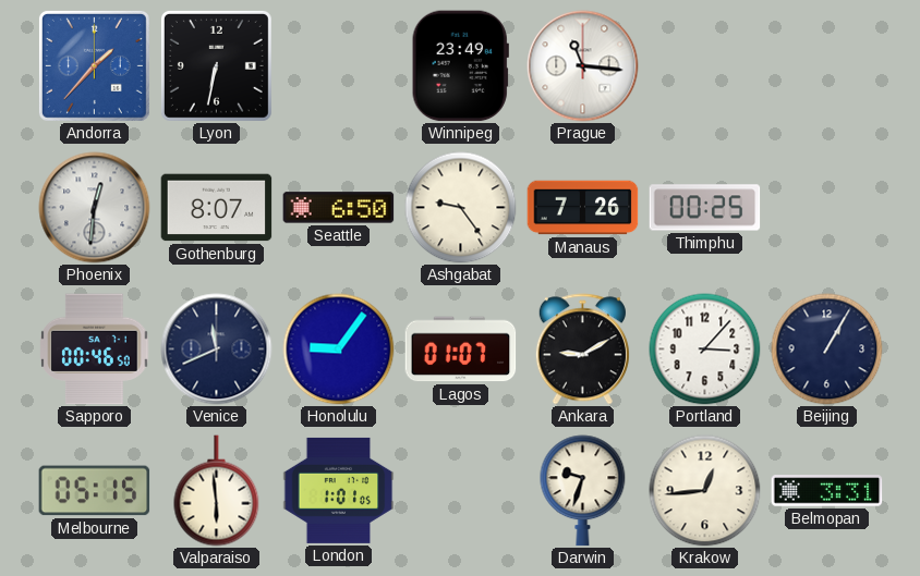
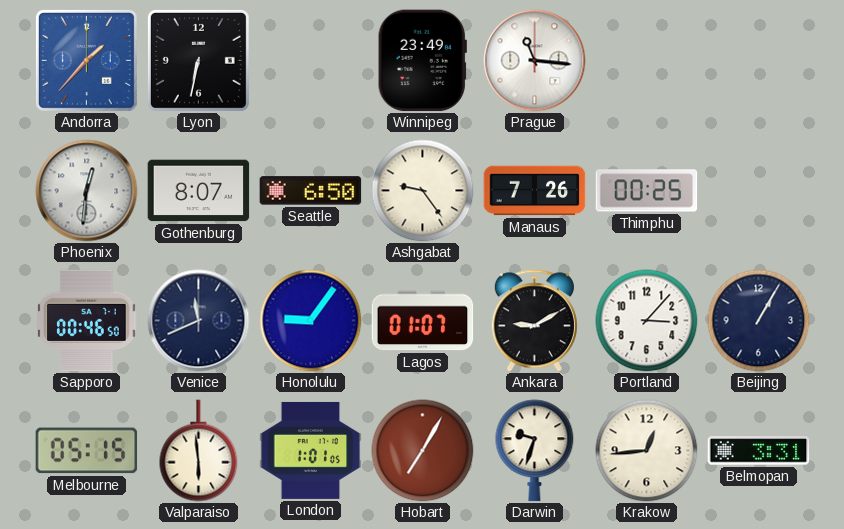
Hobart: none -> 7:05
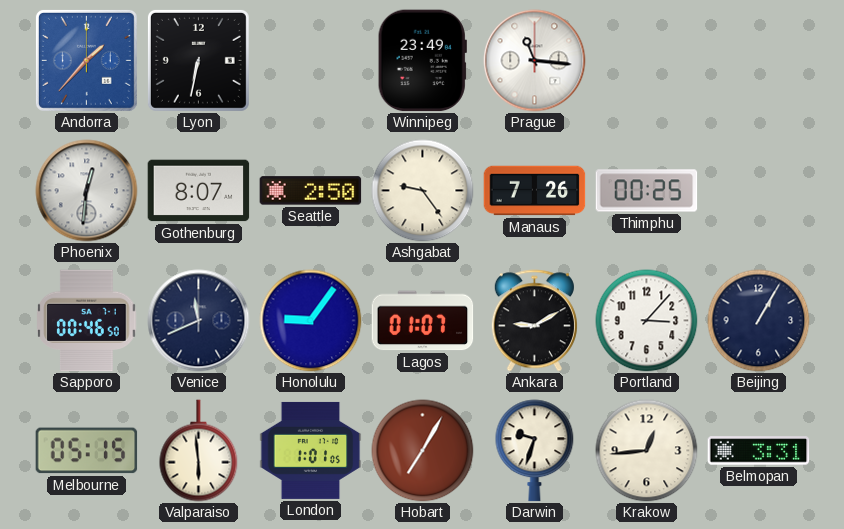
Seattle: 6:50 -> 2:50
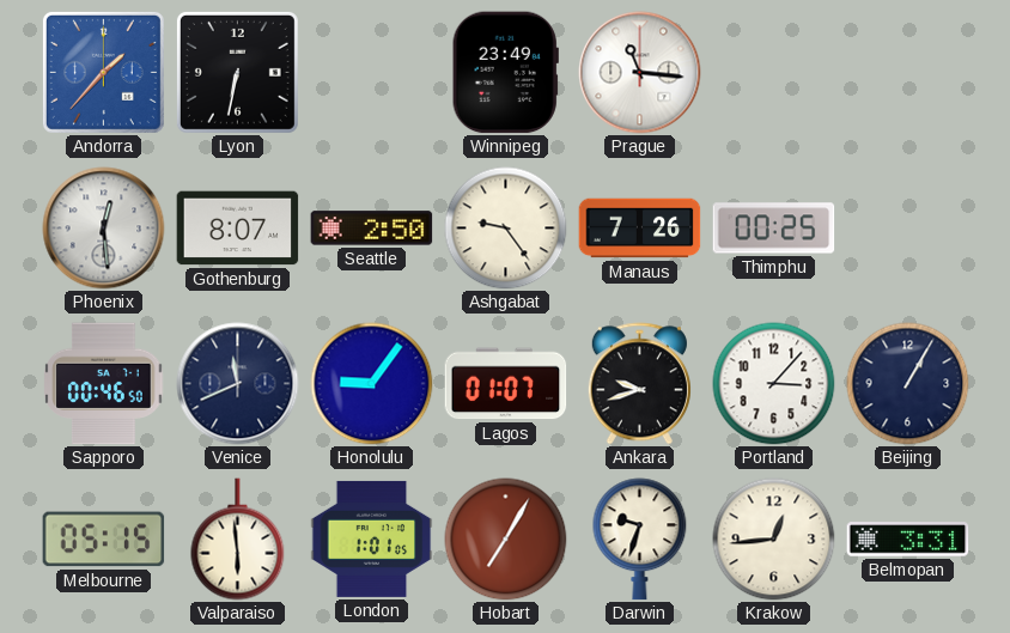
Phoenix: 12:31 -> 12:29
Ankara: 9:10 -> 9:42
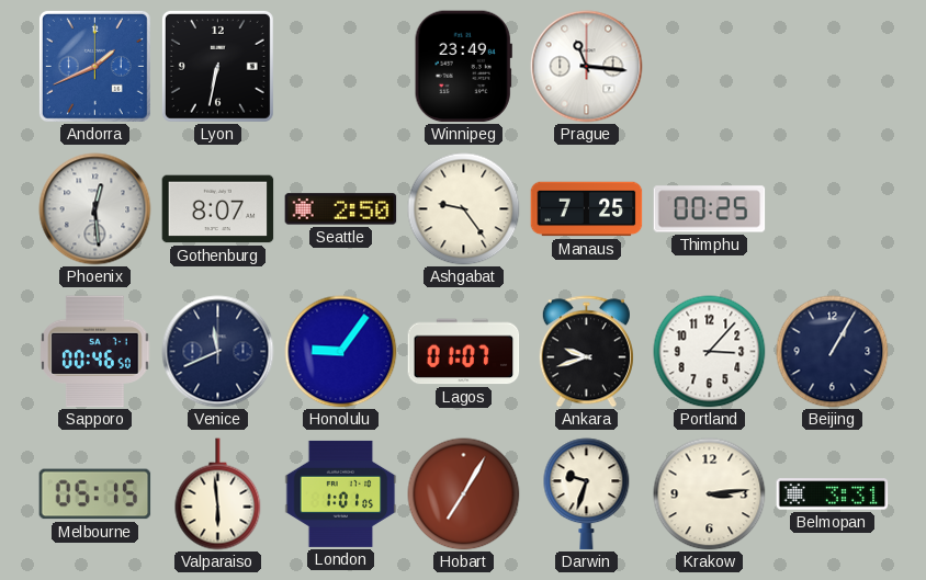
Andorra: 1:37 -> 1:41
Manaus: 7:26 -> 7:25
Krakow: 12:44 -> 3:14
